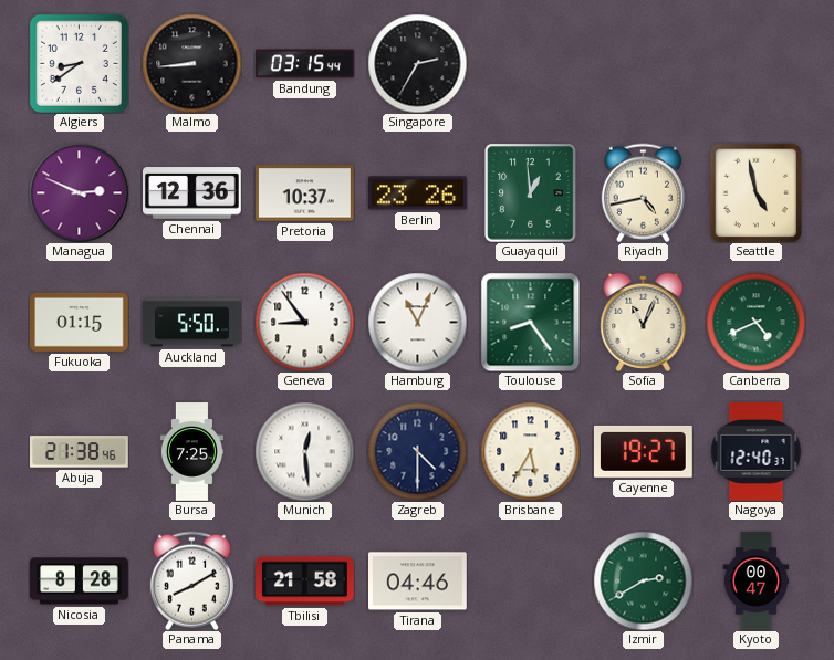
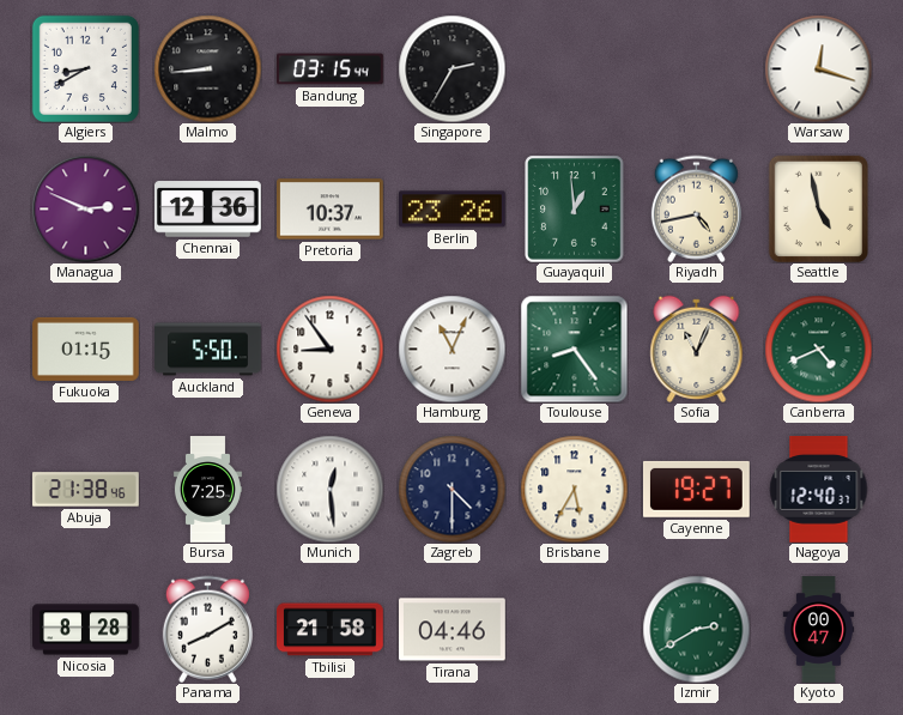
Algiers: 8:39 -> 8:40
Warsaw: none -> 12:18
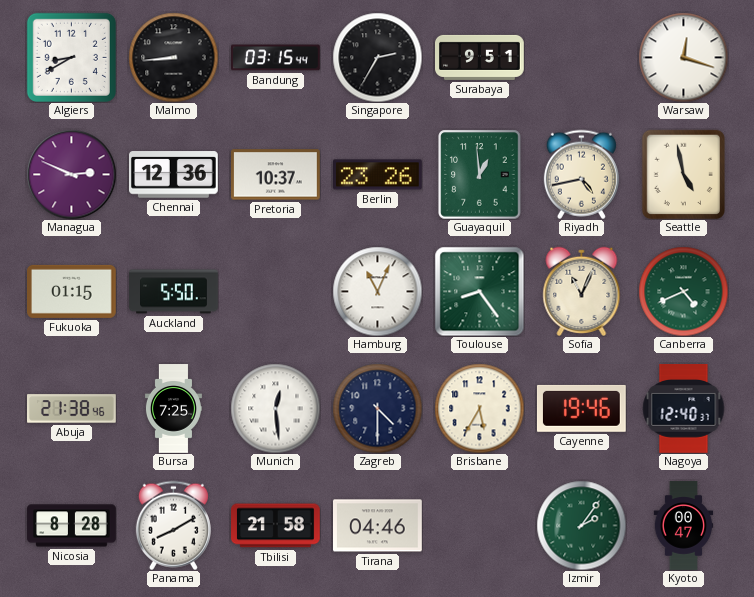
Surabaya: none -> 9:51
Geneva: 8:54 -> none
Cayenne: 19:27 -> 19:46
Izmir: 2:40 -> 2:06
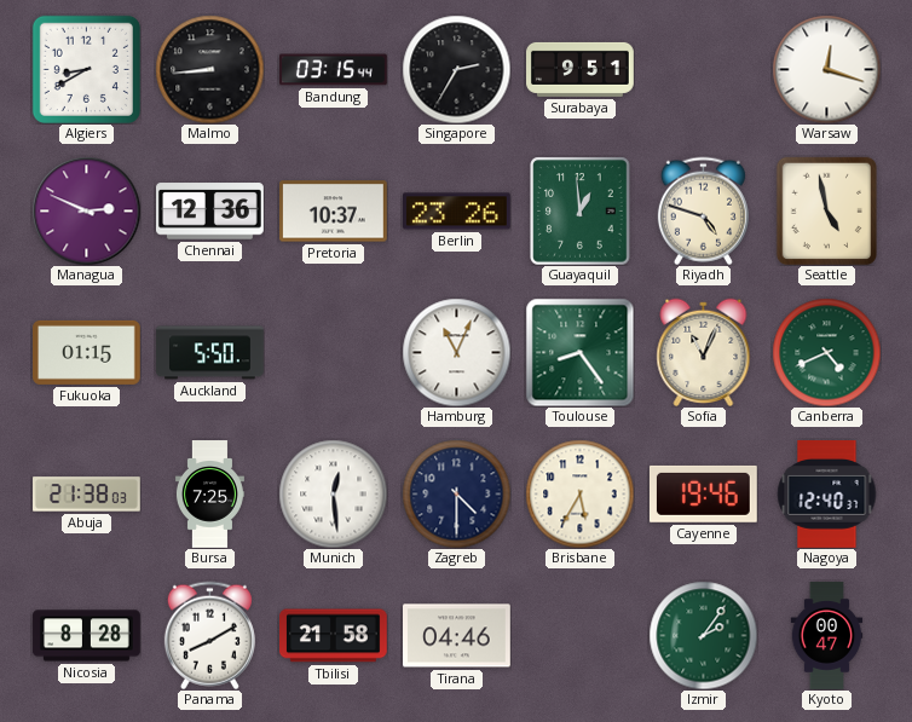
Riyadh: 4:43 -> 4:48
Abuja: 21:38:46 -> 21:38:03
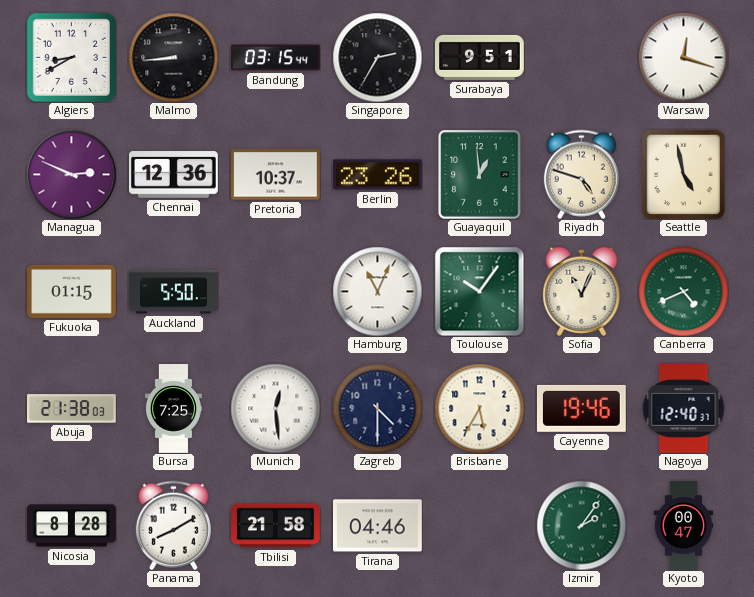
Toulouse: 8:24 -> 10:06
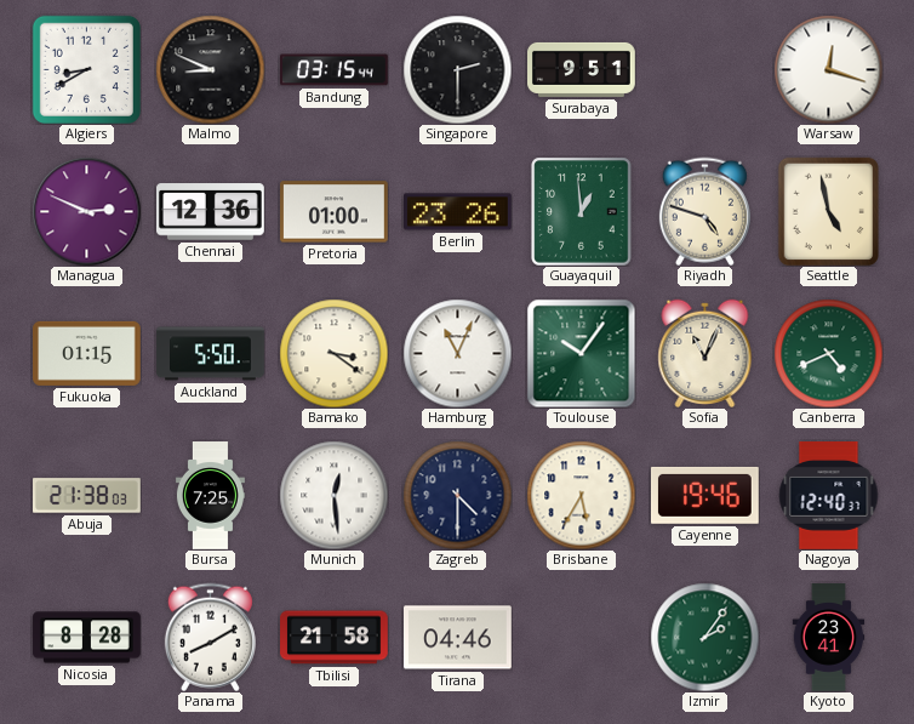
Malmo: 8:44 -> 8:49
Singapore: 2:35 -> 2:30
Pretoria: 10:37 -> 01:00
Bamako: none -> 3:21
Kyoto: 00:47 -> 23:41
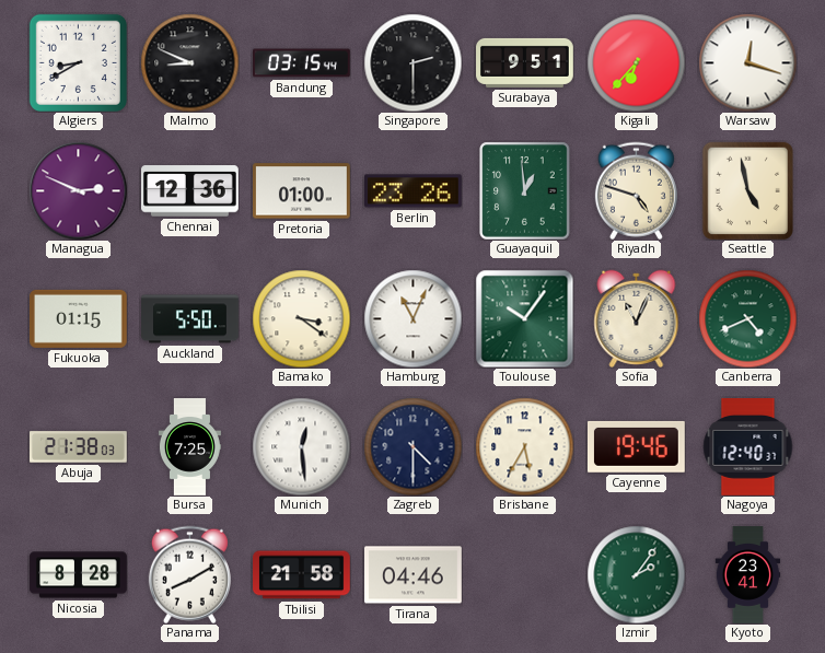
Kigali: none -> 6:37
